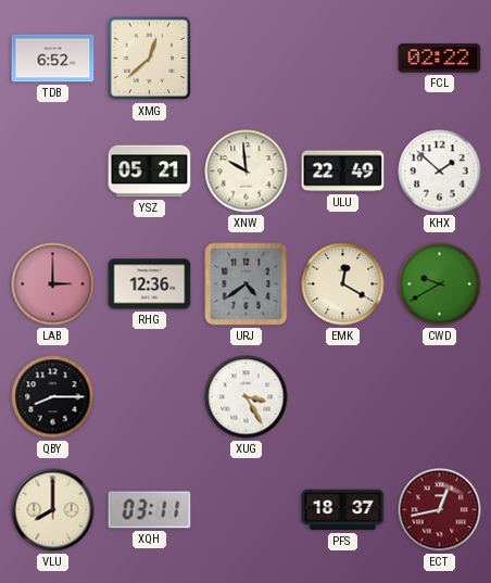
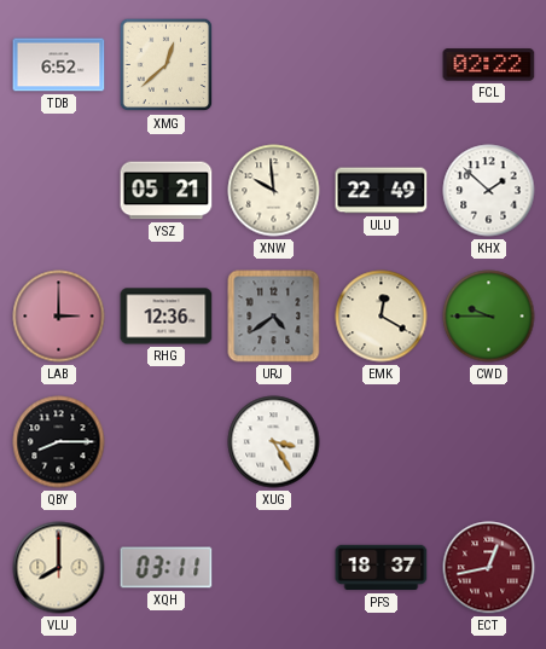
CWD: 9:40 -> 9:45
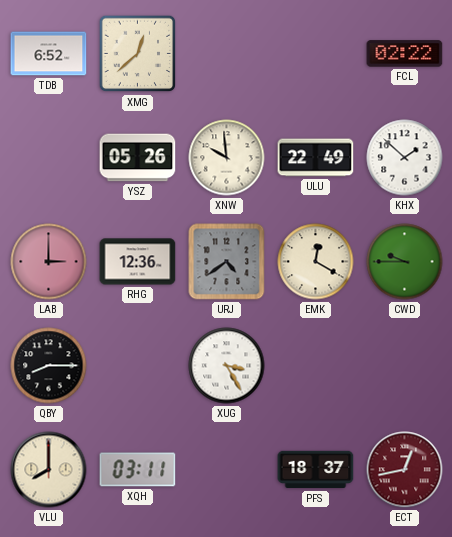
YSZ: 05:21 -> 05:26
